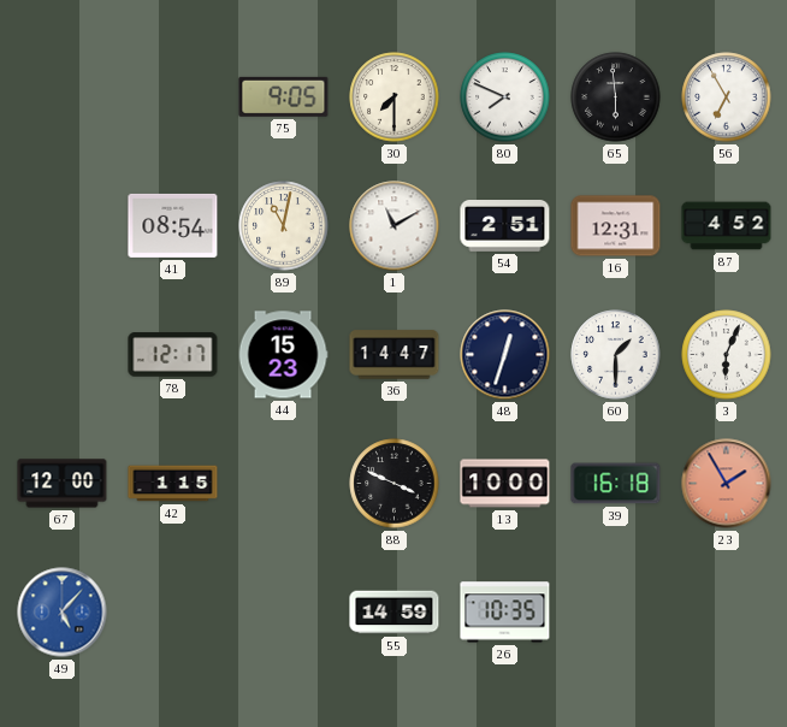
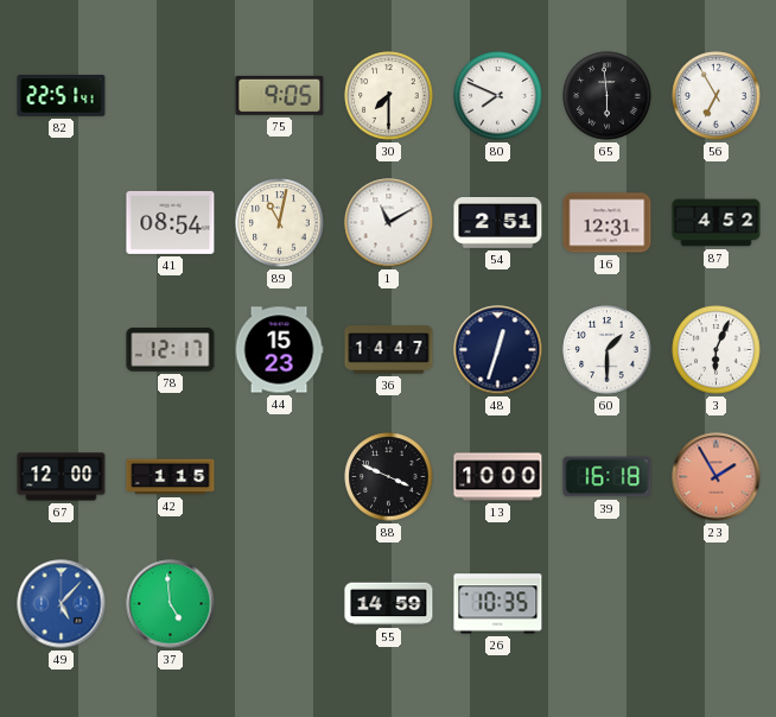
82: none -> 22:51
37: none -> 4:59
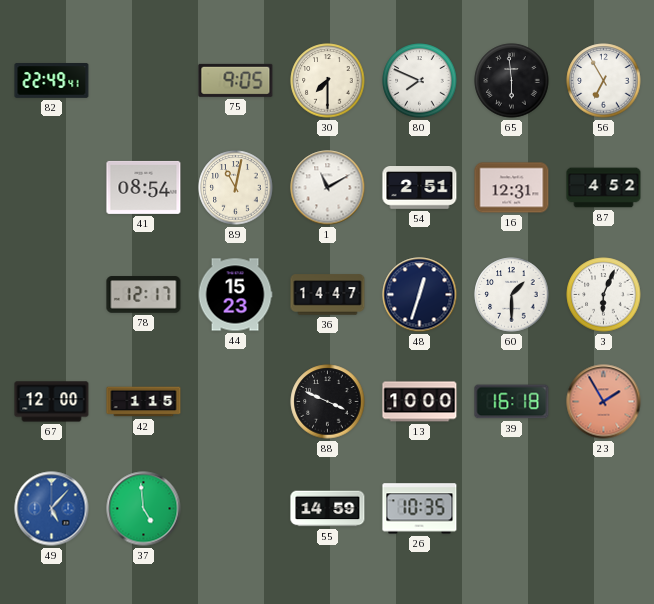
82: 22:51 -> 22:49
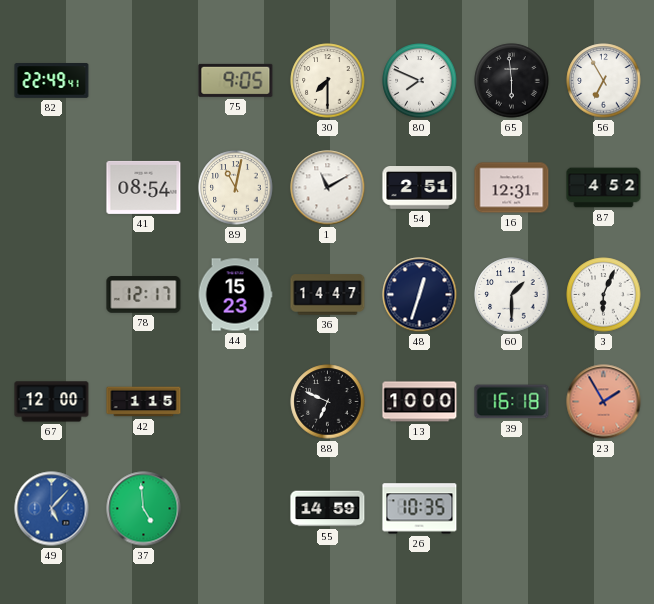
88: 3:49 -> 6:49
